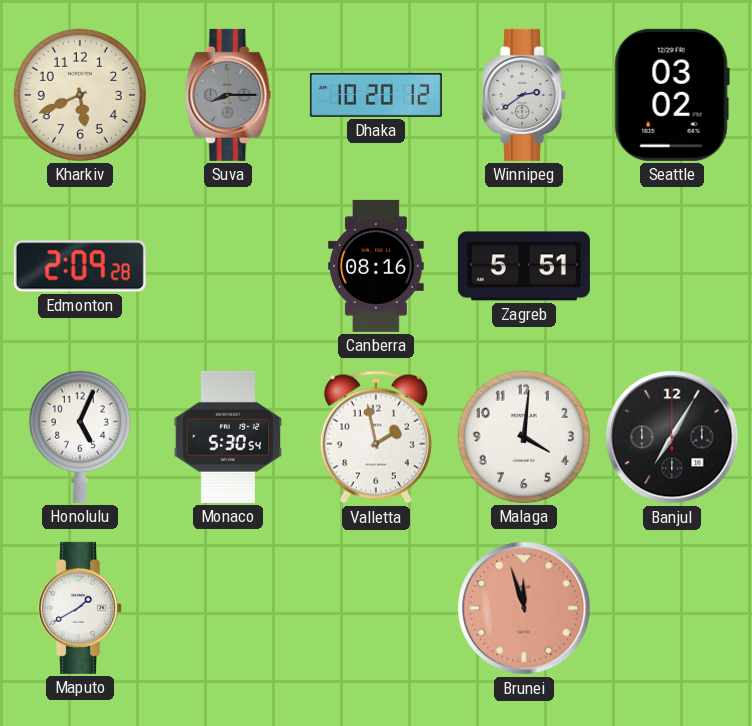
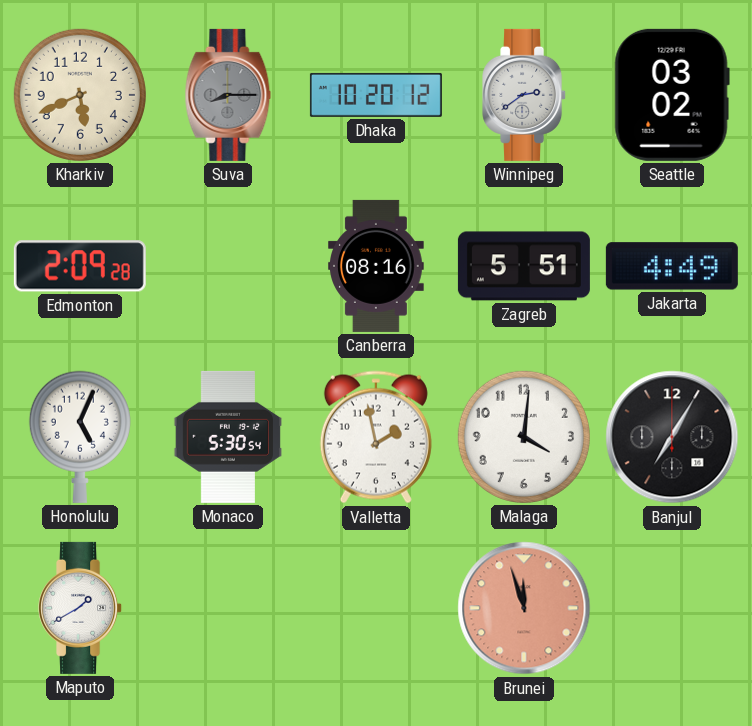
Jakarta: none -> 4:49
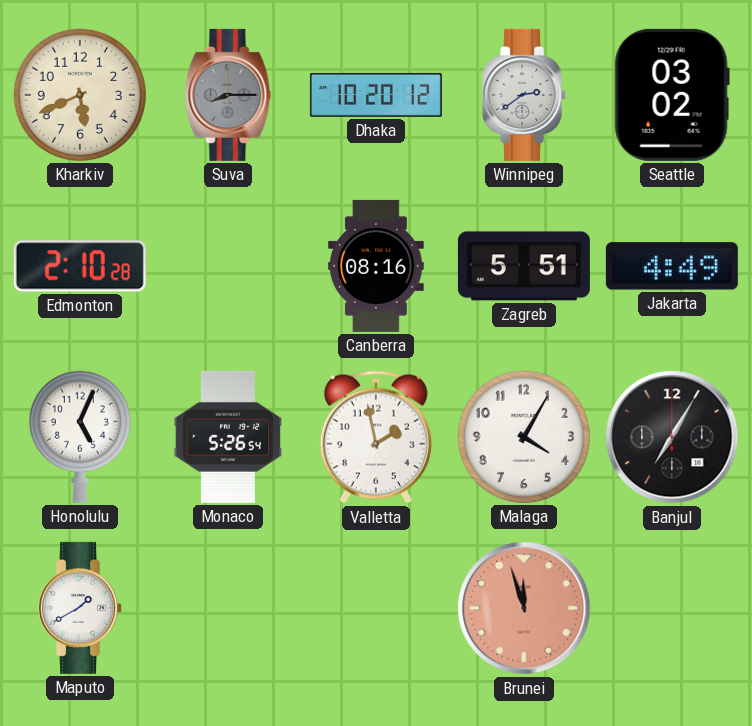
Edmonton: 2:09 -> 2:10
Monaco: 5:30 -> 5:26
Malaga: 4:01 -> 4:05
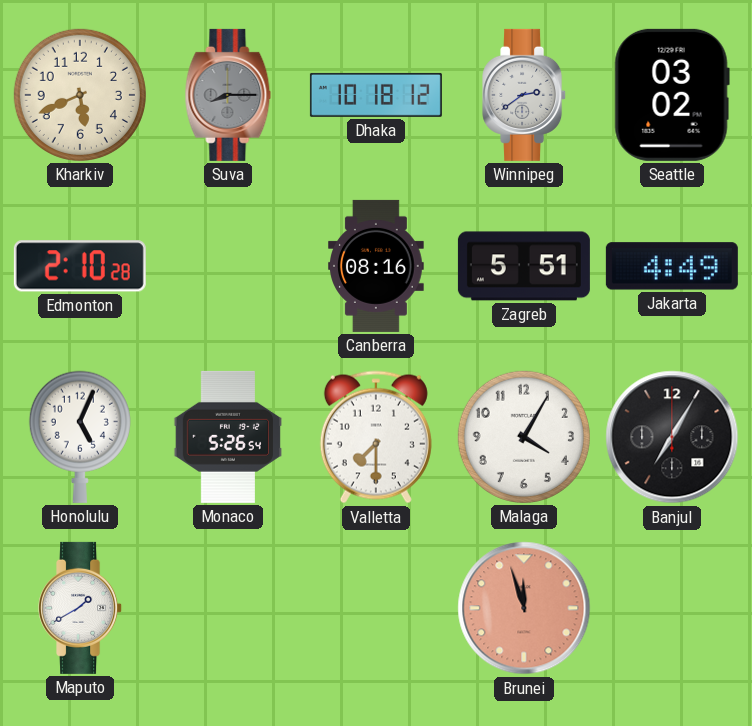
Dhaka: 10:20 -> 10:18
Valletta: 1:58 -> 7:30
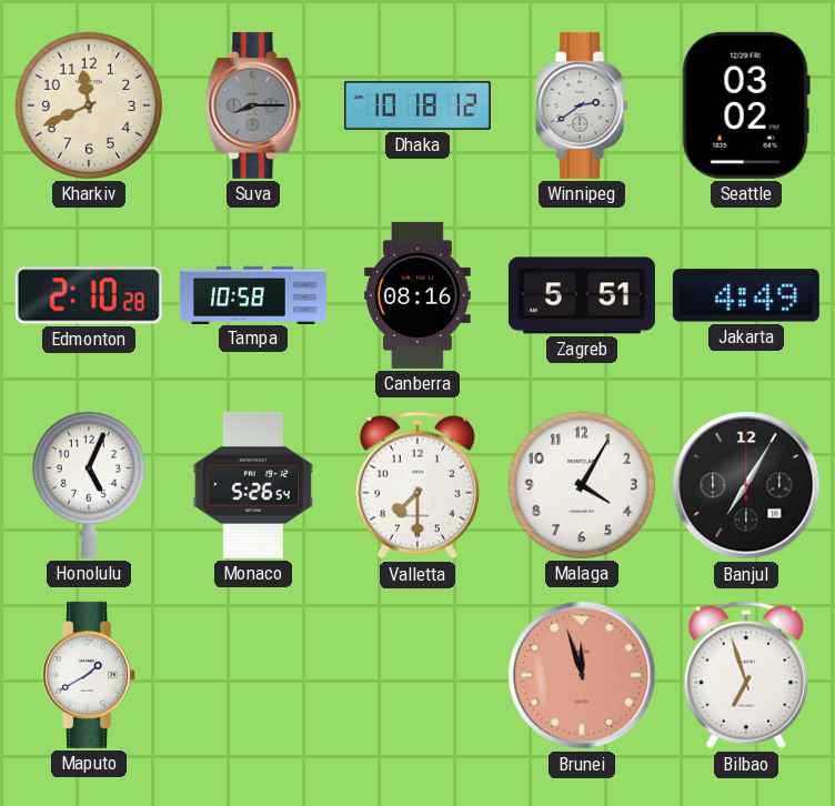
Kharkiv: 5:41 -> 11:41
Tampa: none -> 10:58
Bilbao: none -> 6:57
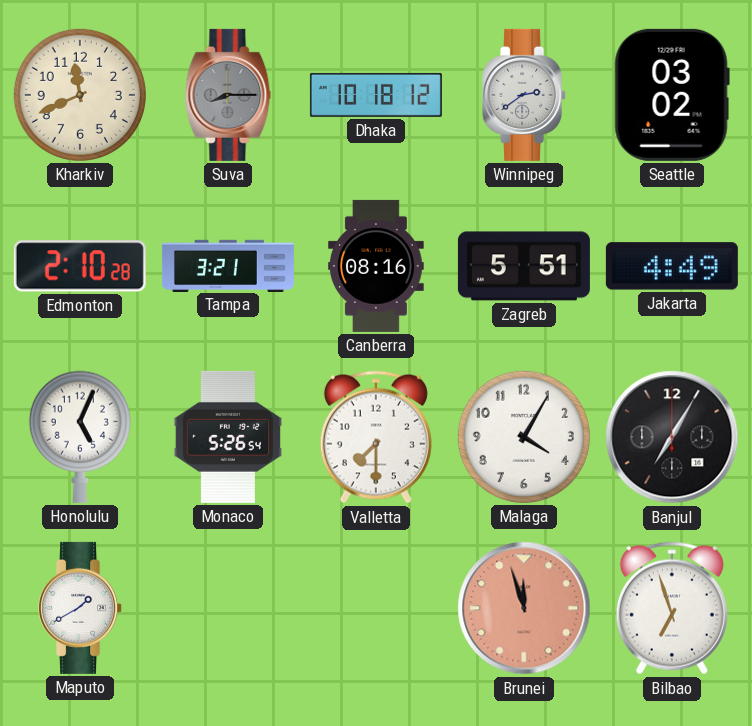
Tampa: 10:58 -> 3:21
